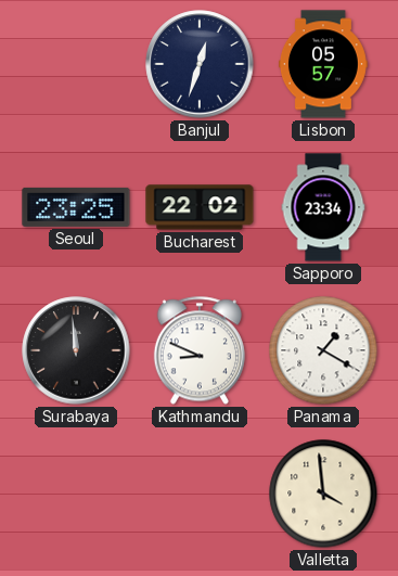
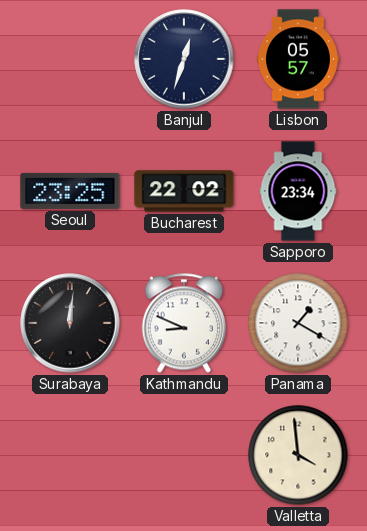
Surabaya: 11:59 -> 12:01
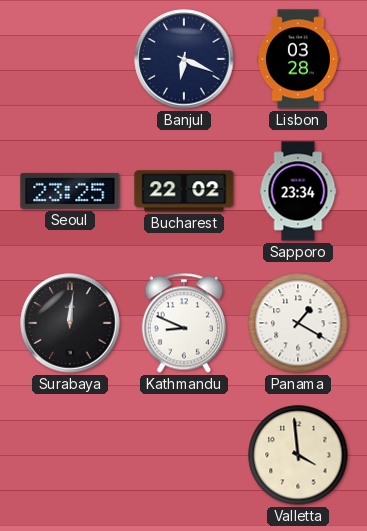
Banjul: 12:33 -> 6:19
Lisbon: 05:57 -> 03:28
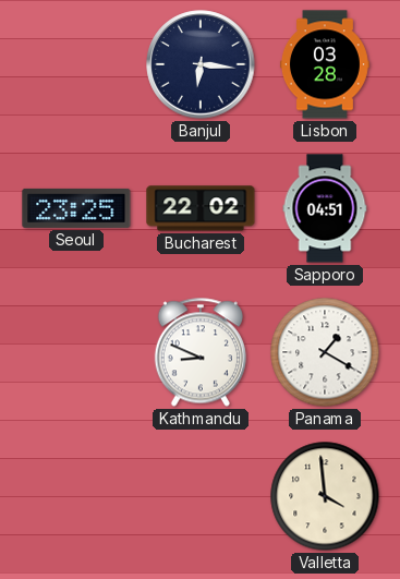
Banjul: 6:19 -> 6:16
Sapporo: 23:34 -> 04:51
Surabaya: 12:01 -> none
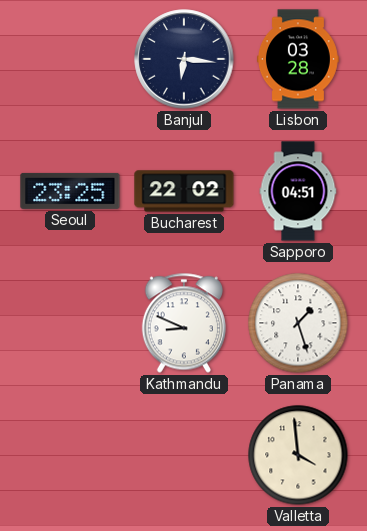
Panama: 1:20 -> 1:27
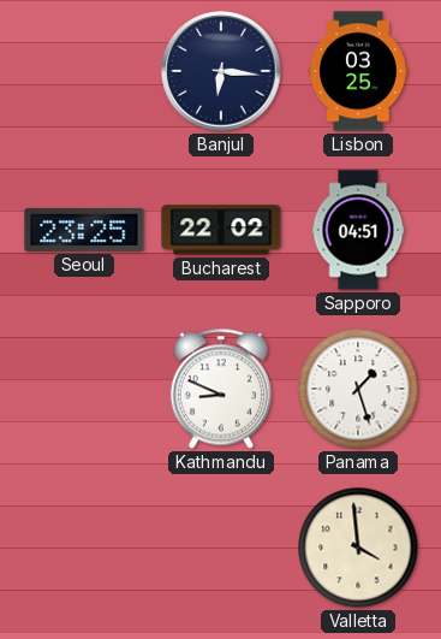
Lisbon: 03:28 -> 03:25
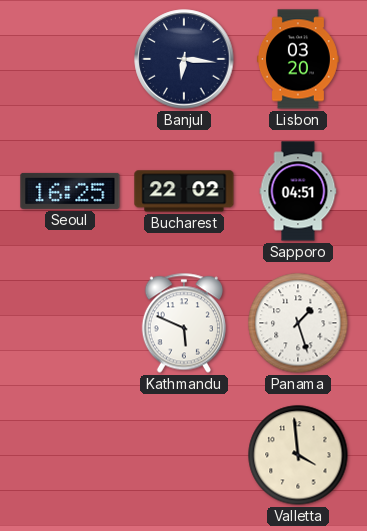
Lisbon: 03:25 -> 03:20
Seoul: 23:25 -> 16:25
Kathmandu: 8:49 -> 5:49
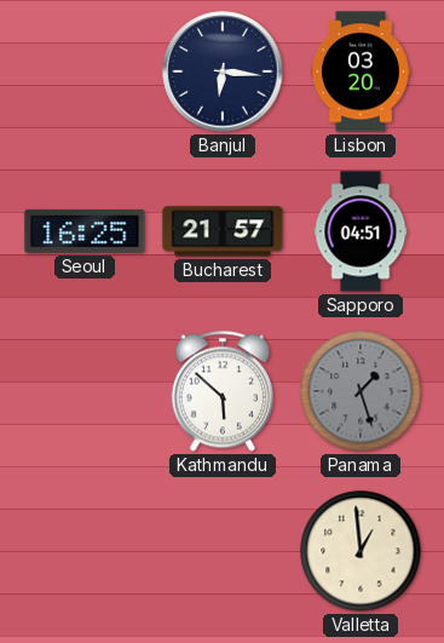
Bucharest: 22:02 -> 21:57
Kathmandu: 5:49 -> 5:52
Panama dial: white -> grey
Valletta: 3:59 -> 12:59
